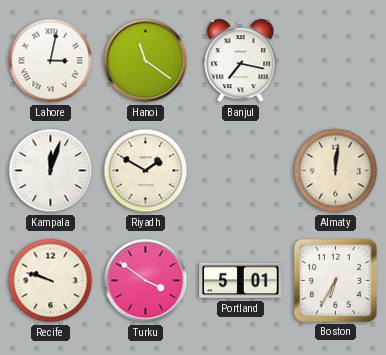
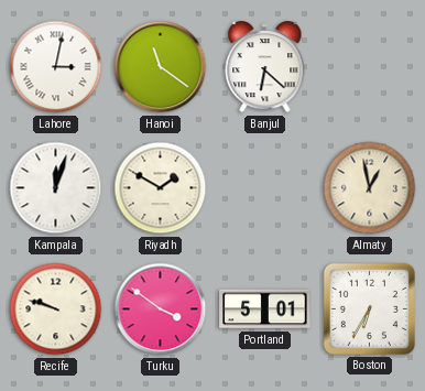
Banjul: 7:17 -> 6:22
Almaty: 12:01 -> 12:58
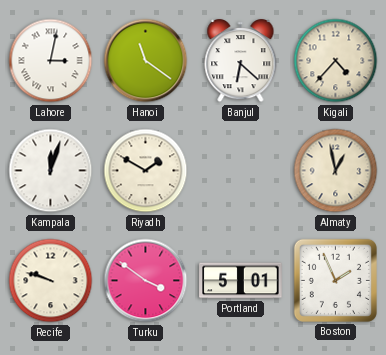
Kigali: none -> 4:37
Boston: 6:35 -> 1:56
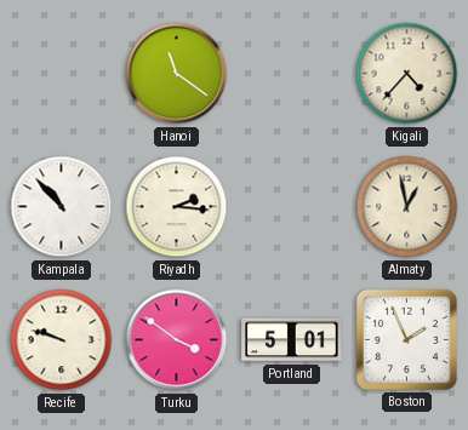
Lahore: 3:02 -> none
Banjul: 6:22 -> none
Kampala: 12:03 -> 10:53
Riyadh: 1:50 -> 2:16
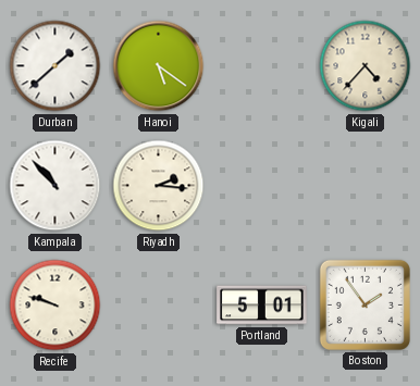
Durban: none -> 1:38
Hanoi: 11:21 -> 5:21
Almaty: 12:58 -> none
Turku: 3:51 -> none
Boston: 1:56 -> 1:54
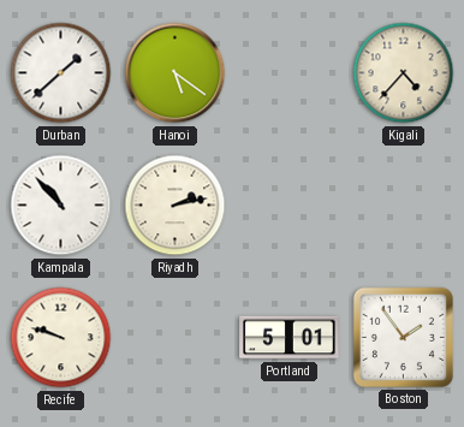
Riyadh: 2:16 -> 2:13
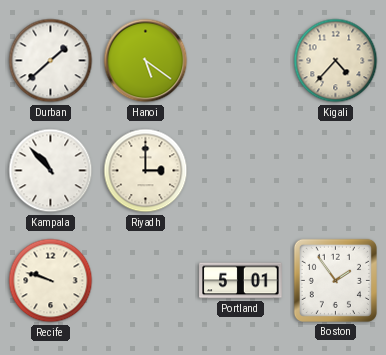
Riyadh: 2:13 -> 3:00
